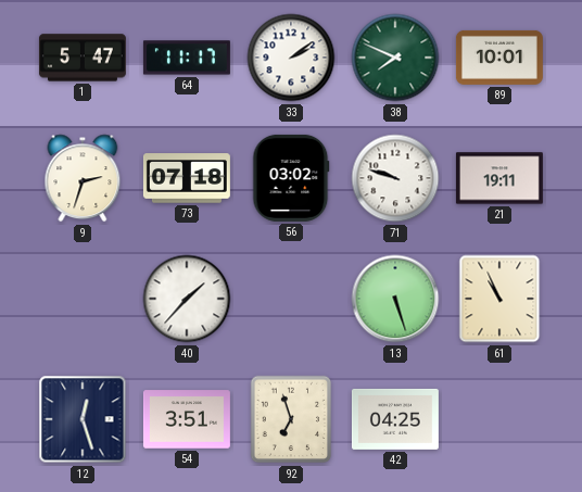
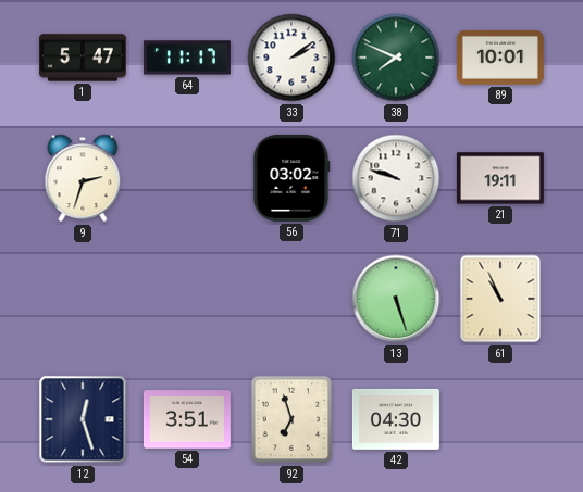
73: 07:18 -> none
40: 1:37 -> none
42: 04:25 -> 04:30
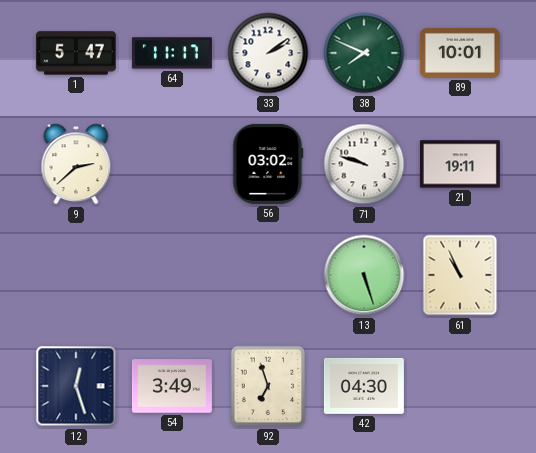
9: 2:33 -> 2:38
54: 3:51 -> 3:49
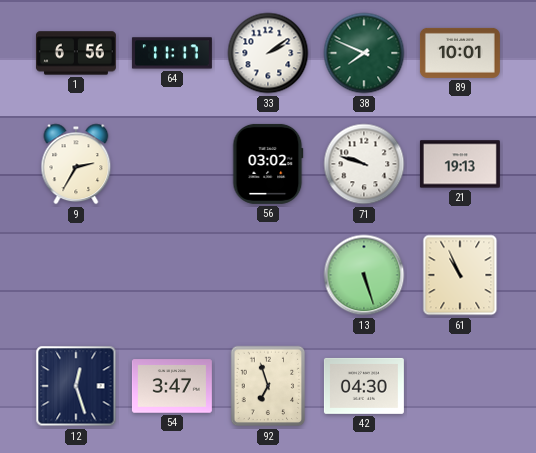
1: 5:47 -> 6:56
9: 2:38 -> 2:35
21: 19:11 -> 19:13
54: 3:49 -> 3:47
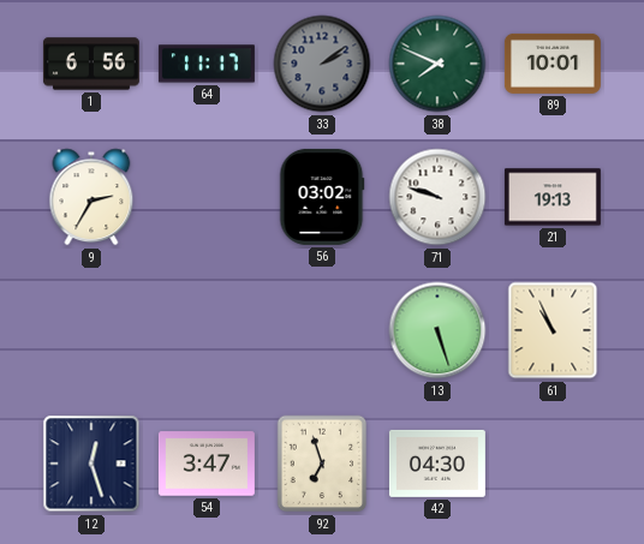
33 dial: white -> grey
